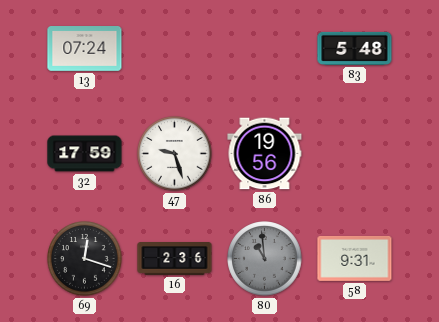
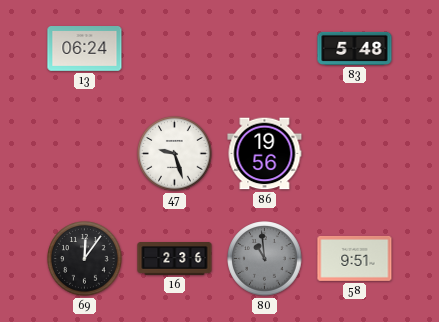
13: 07:24 -> 06:24
32: 17:59 -> none
69: 12:18 -> 12:06
58: 9:31 -> 9:51
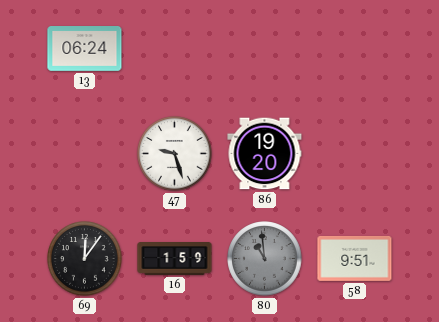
83: 5:48 -> none
86: 19:56 -> 19:20
16: 2:36 -> 1:59
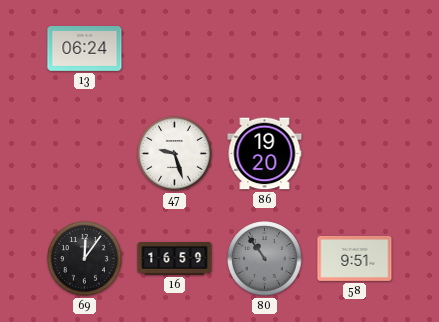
16: 1:59 -> 16:59
80: 10:59 -> 10:54
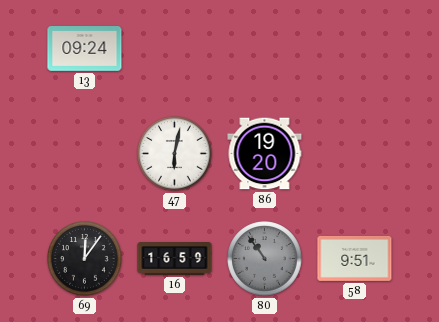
13: 06:24 -> 09:24
47: 9:27 -> 6:02
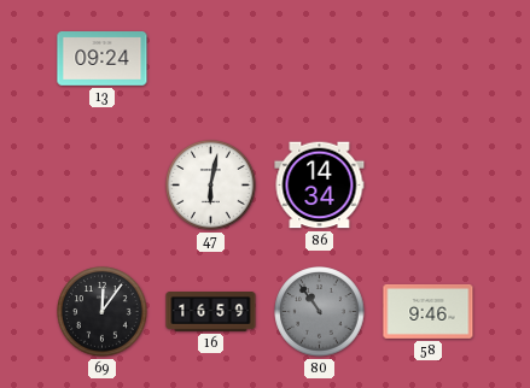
86: 19:20 -> 14:34
58: 9:51 -> 9:46
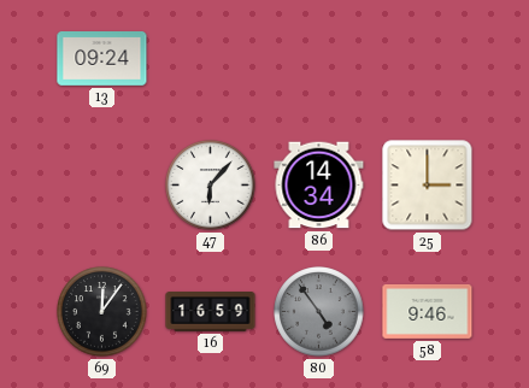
47: 6:02 -> 6:07
25: none -> 3:00
80: 10:54 -> 4:54
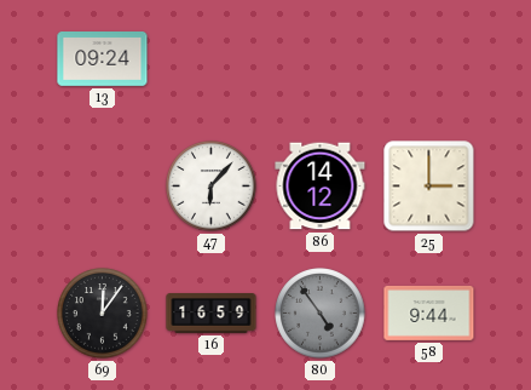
86: 14:34 -> 14:12
58: 9:46 -> 9:44
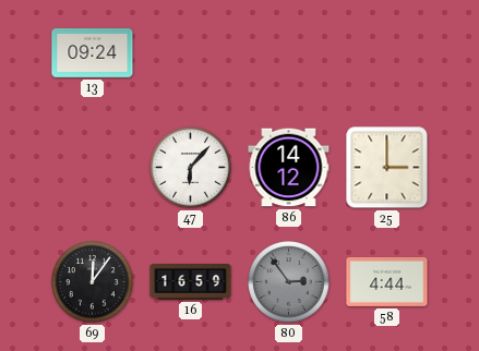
80: 4:54 -> 2:54
58: 9:44 -> 4:44
